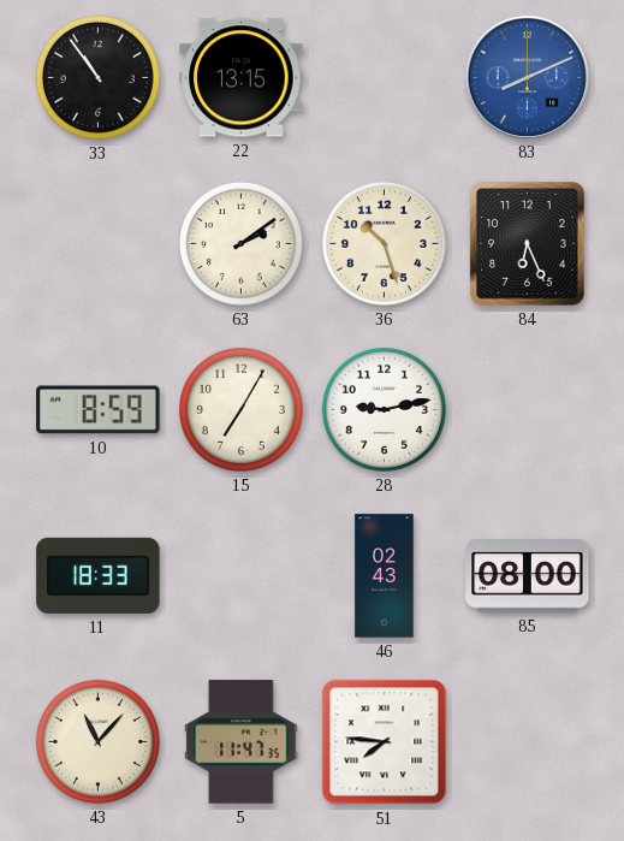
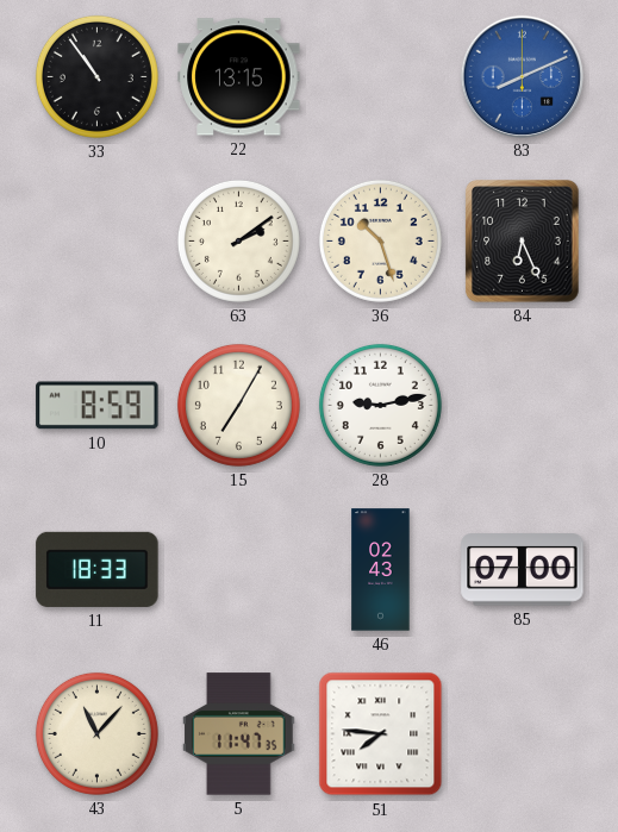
85: 08:00 -> 07:00
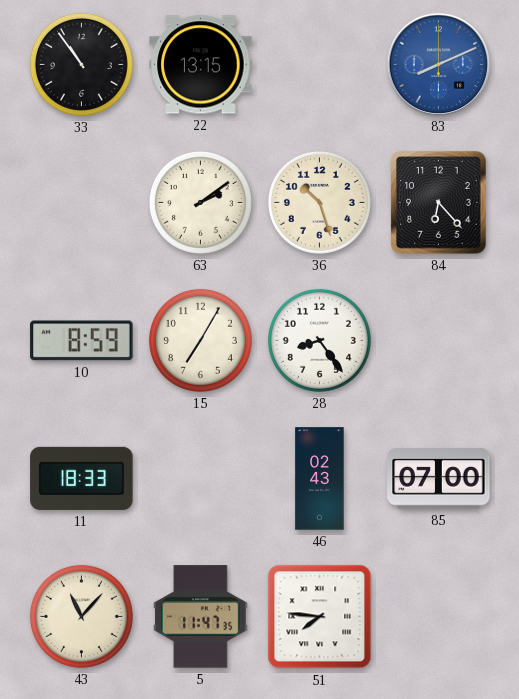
84: 6:26 -> 6:23
28: 9:13 -> 8:24
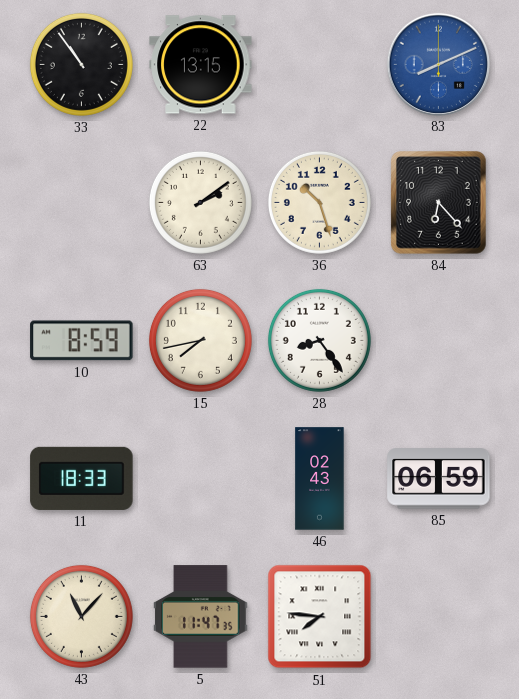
15: 7:05 -> 7:43
85: 07:00 -> 06:59
